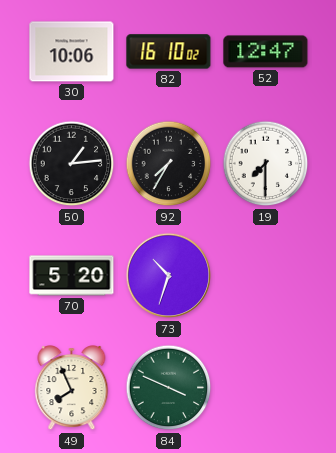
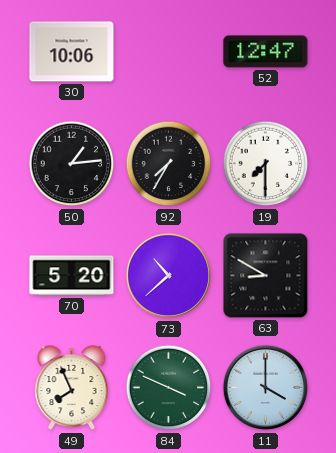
82: 16:10 -> none
73: 10:33 -> 10:38
63: none -> 8:50
11: none -> 4:00
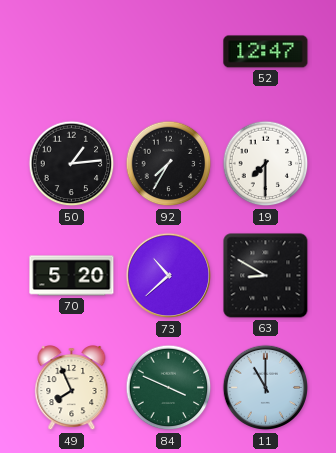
30: 10:06 -> none
11: 4:00 -> 11:00
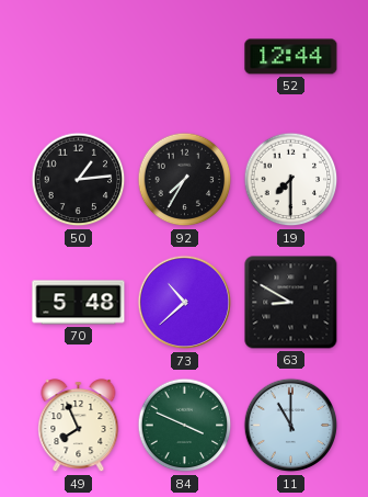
52: 12:47 -> 12:44
70: 5:20 -> 5:48
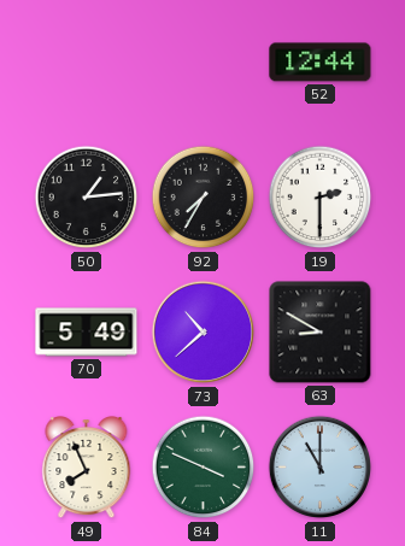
19: 7:30 -> 2:30
70: 5:48 -> 5:49
